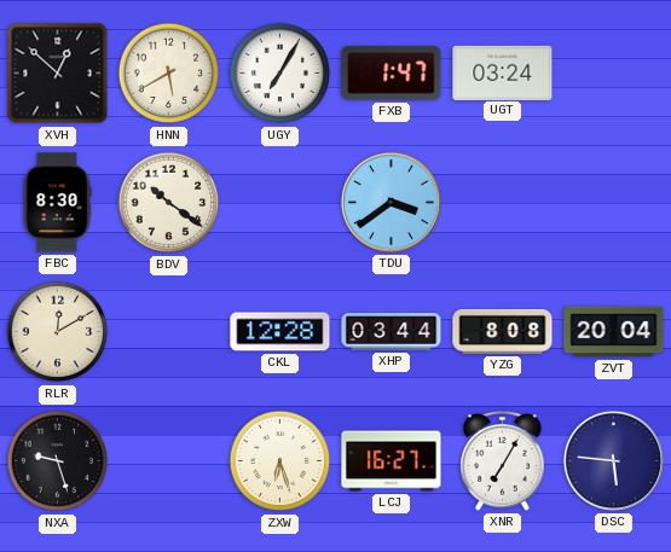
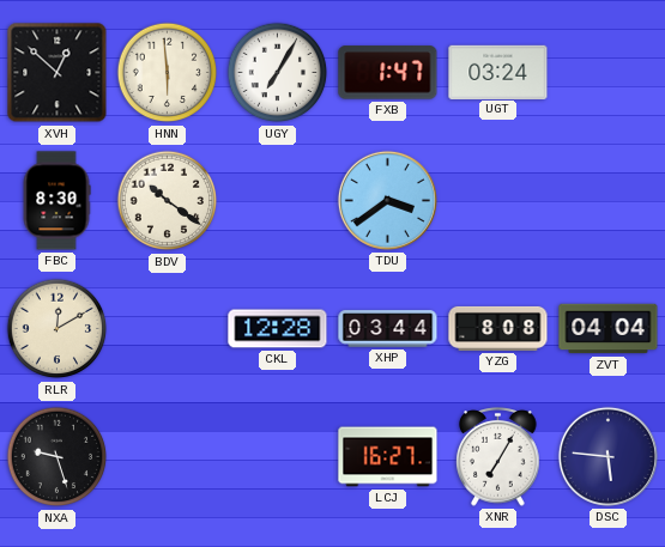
HNN: 5:40 -> 5:59
ZVT: 20:04 -> 04:04
ZXW: 6:27 -> none
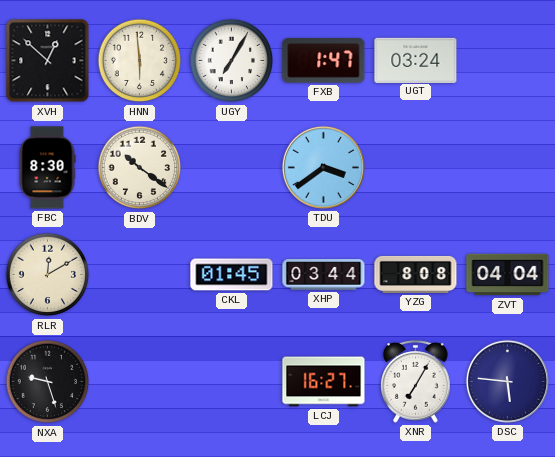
CKL: 12:28 -> 01:45
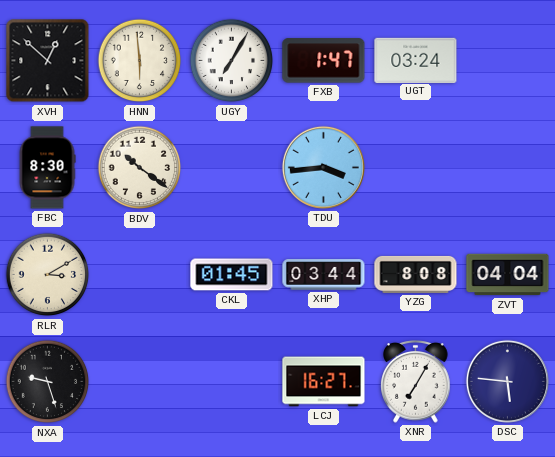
TDU: 3:39 -> 3:44
RLR: 12:10 -> 3:10
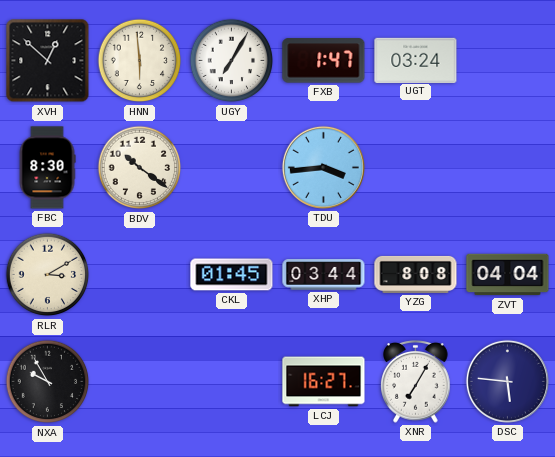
NXA: 9:27 -> 9:55
